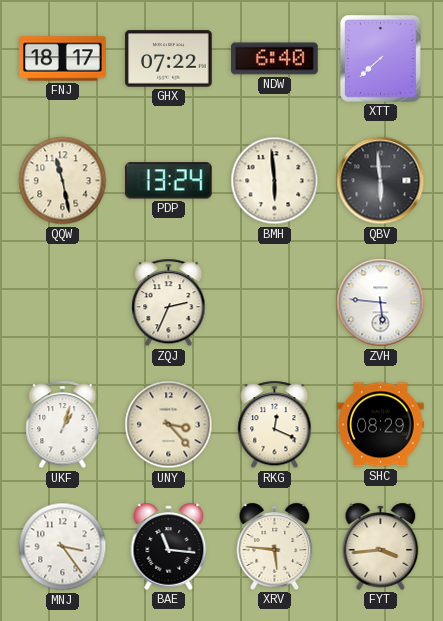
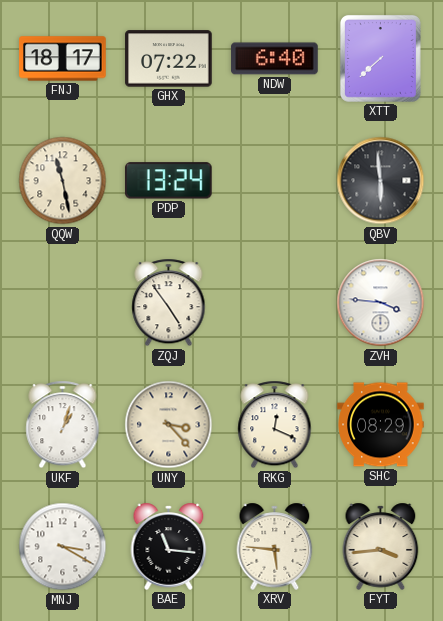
BMH: 5:59 -> none
ZQJ: 2:34 -> 4:54
ZVH: 5:46 -> 3:46
MNJ: 3:24 -> 3:20
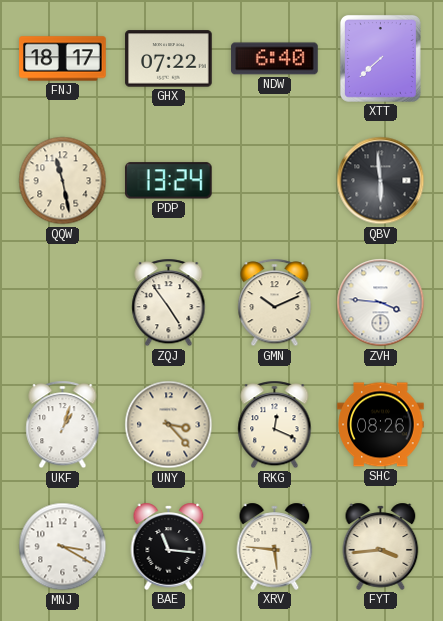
GMN: none -> 10:11
SHC: 08:29 -> 08:26
